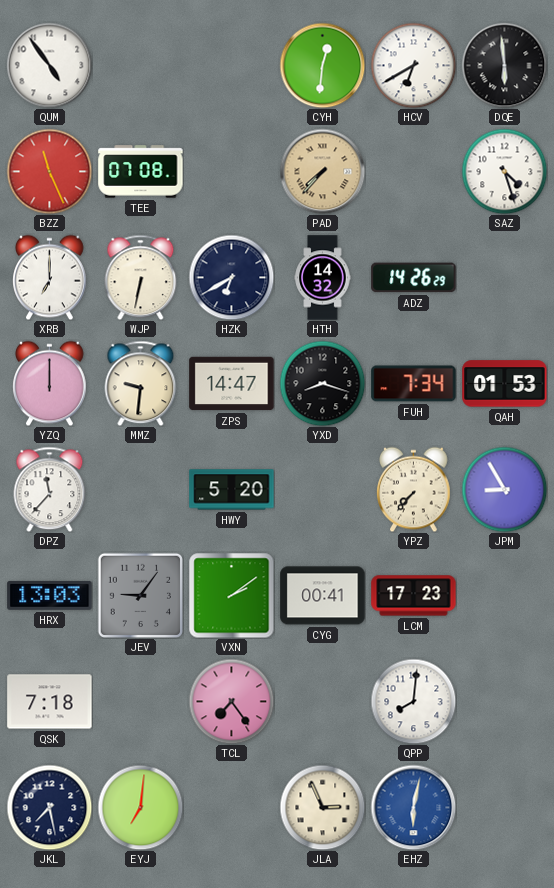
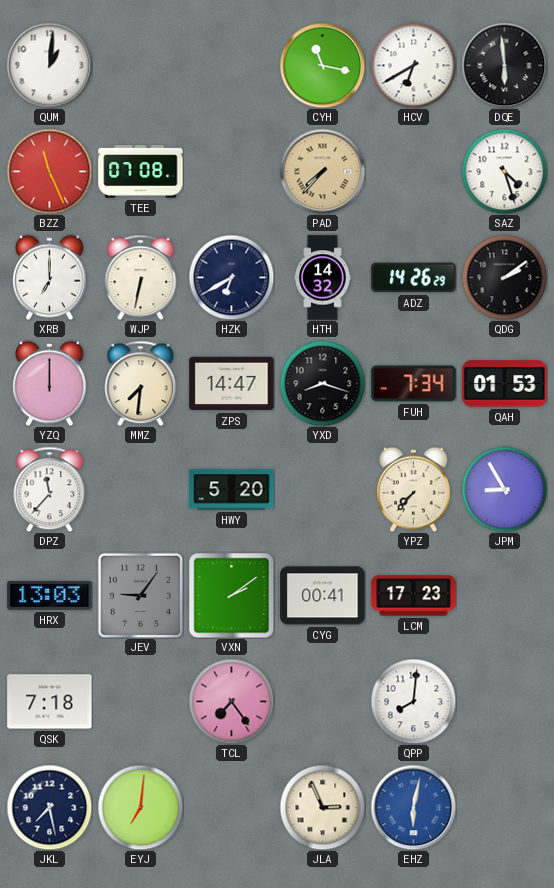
QUM: 4:54 -> 1:01
CYH: 12:31 -> 11:17
QDG: none -> 2:09
MMZ: 9:31 -> 7:31
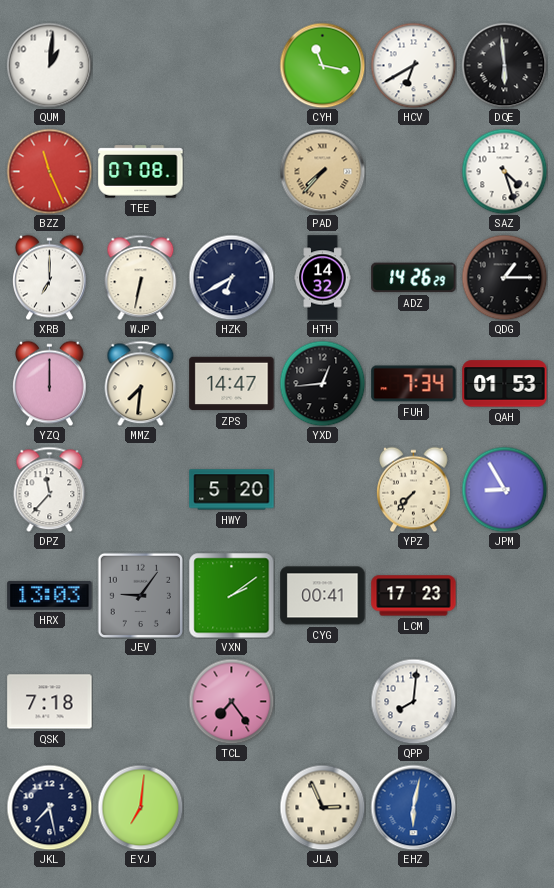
QDG: 2:09 -> 1:15
YXD: 8:18 -> 12:44
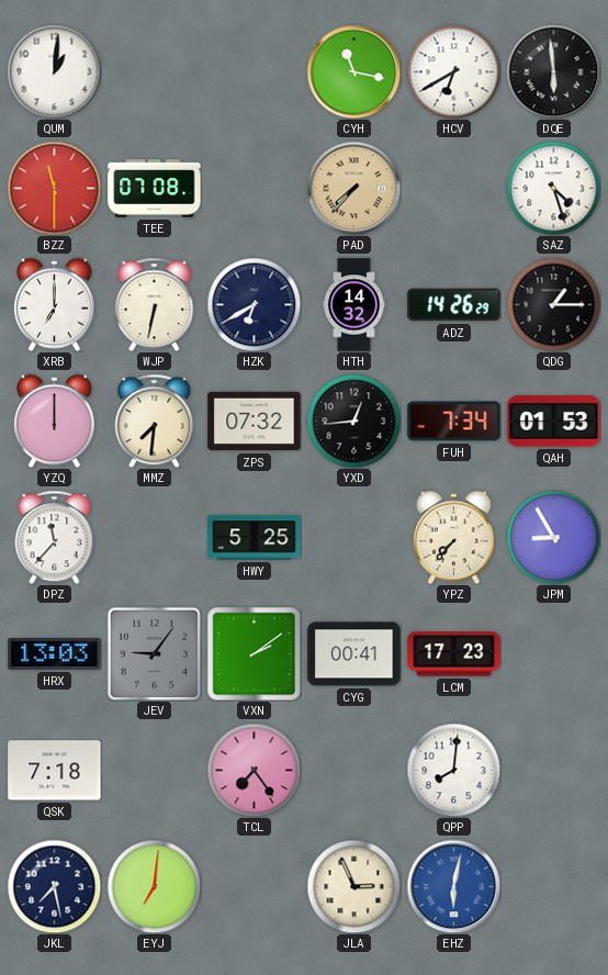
BZZ: 11:26 -> 11:30
ZPS: 14:47 -> 07:32
HWY: 5:20 -> 5:25
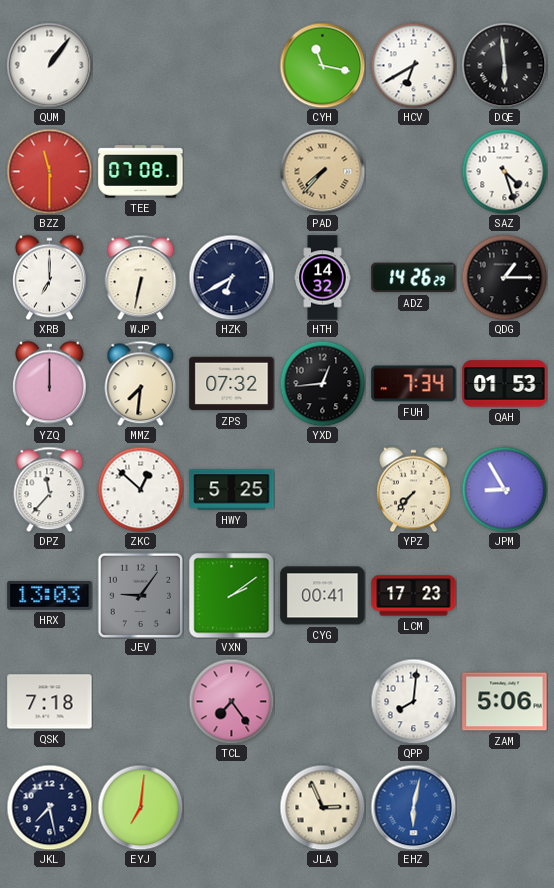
QUM: 1:01 -> 1:06
ZKC: none -> 12:52
ZAM: none -> 5:06
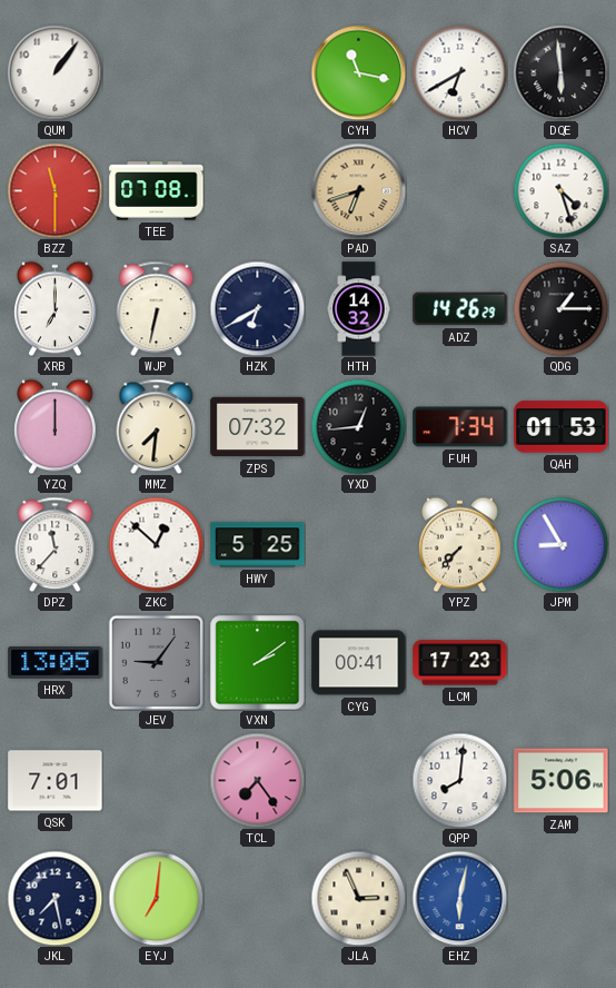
PAD: 7:37 -> 6:42
HRX: 13:03 -> 13:05
QSK: 7:18 -> 7:01
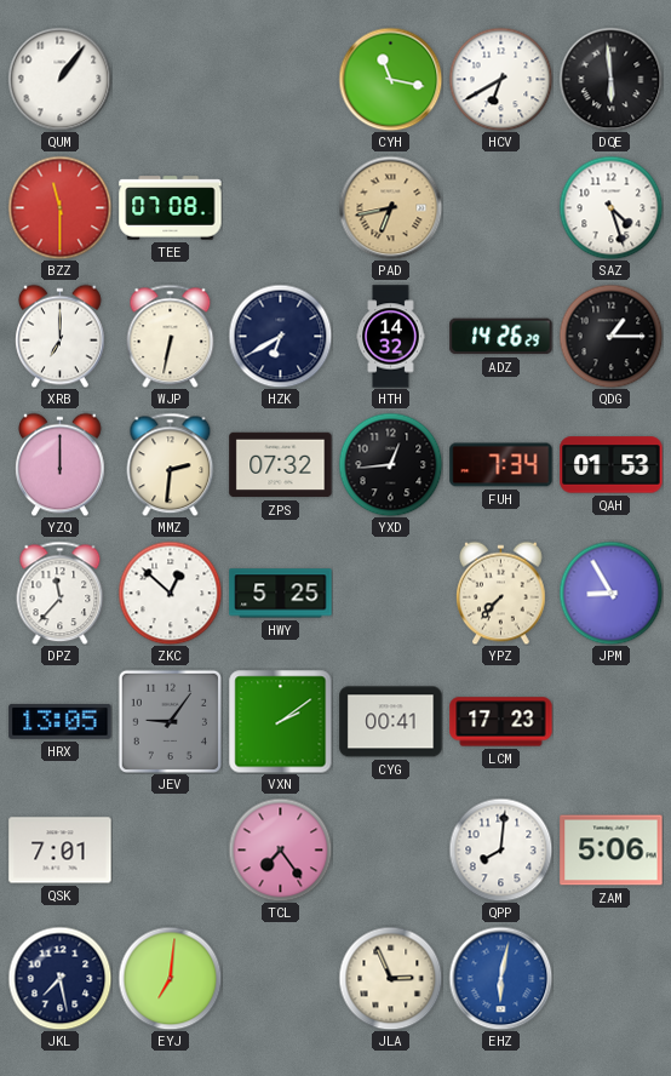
PAD: 6:42 -> 6:43
MMZ: 7:31 -> 2:31
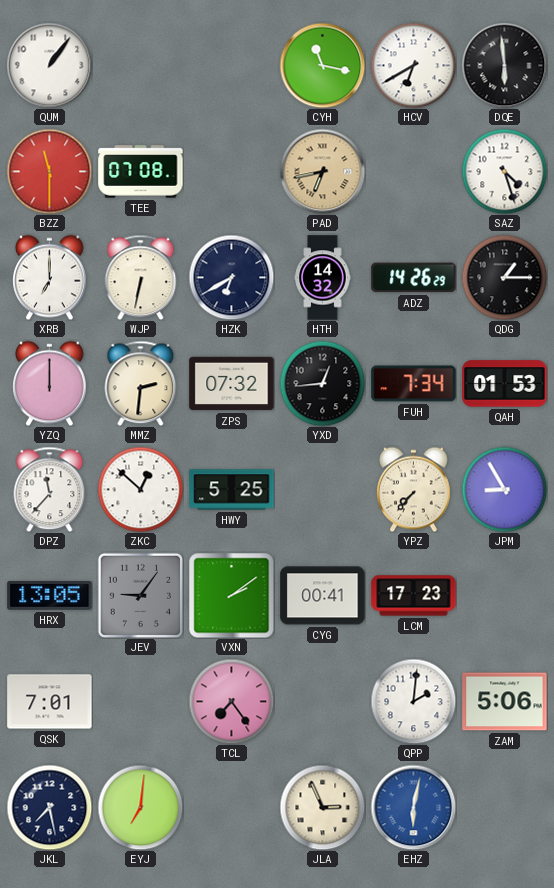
QPP: 8:01 -> 2:01
